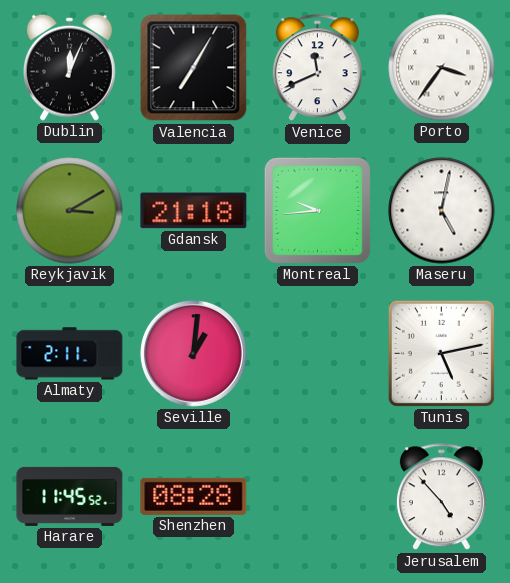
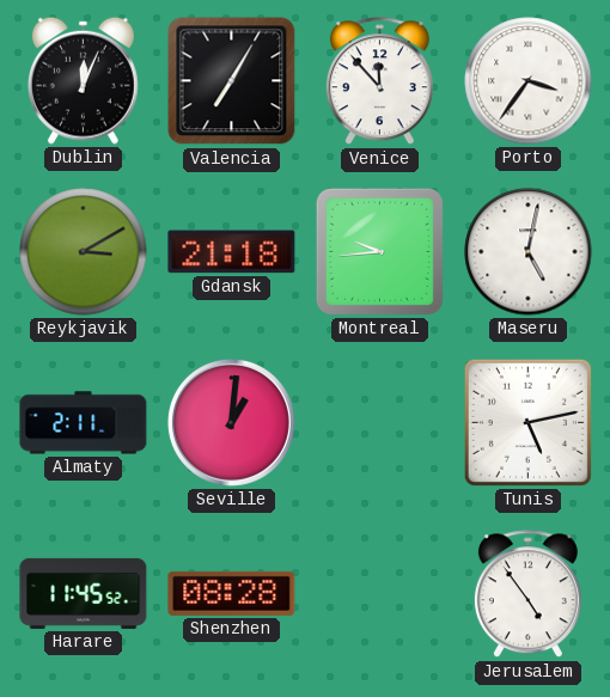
Venice: 11:41 -> 11:53
Jerusalem: 4:53 -> 4:54
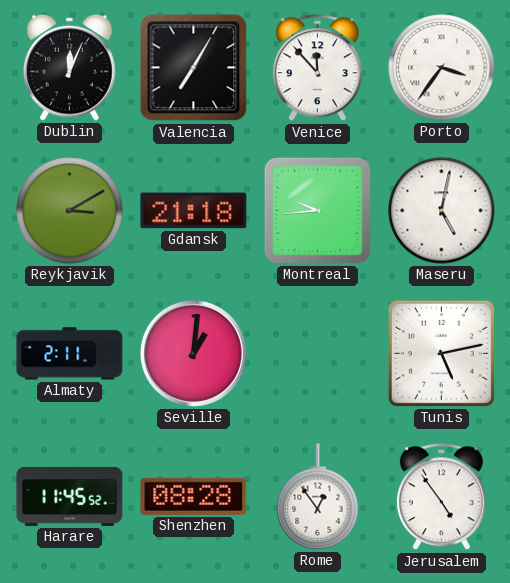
Rome: none -> 12:54
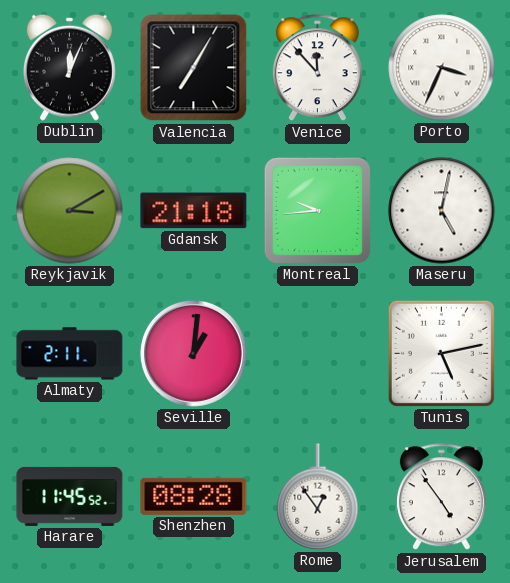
Porto: 3:36 -> 3:34
